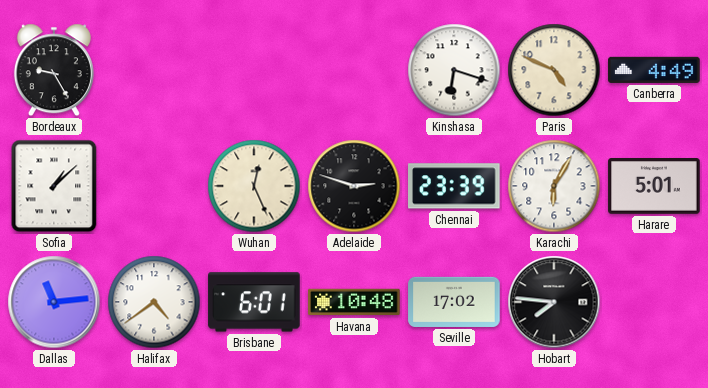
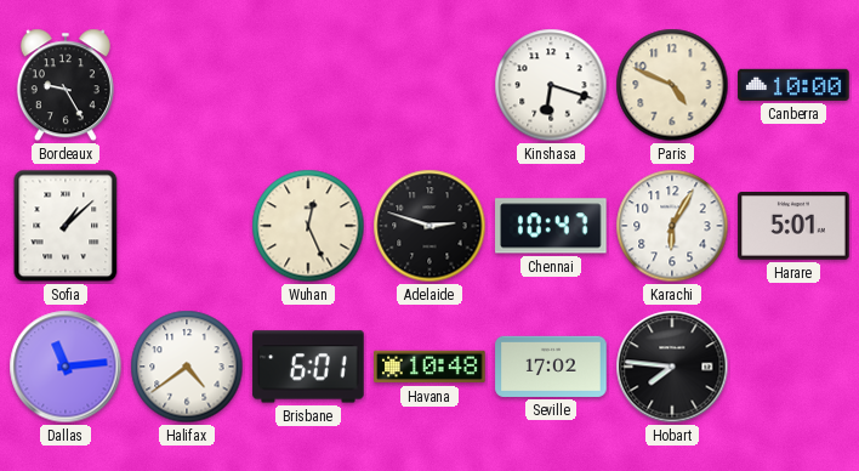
Canberra: 4:49 -> 10:00
Chennai: 23:39 -> 10:47
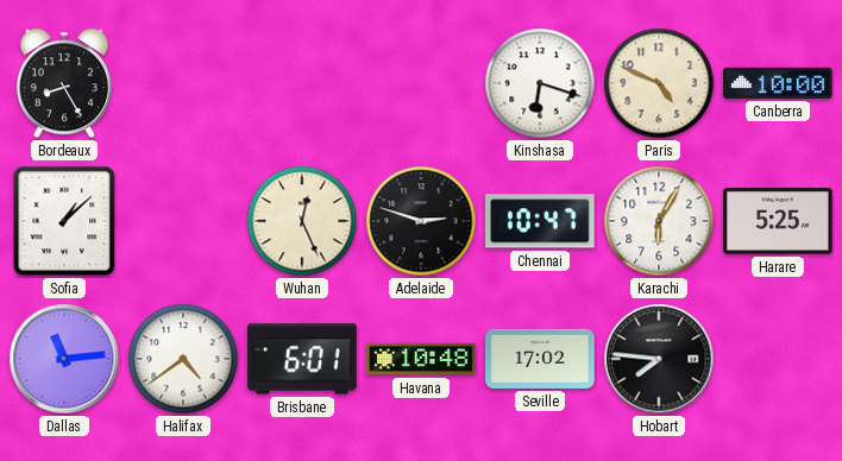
Bordeaux: 9:25 -> 8:25
Harare: 5:01 -> 5:25
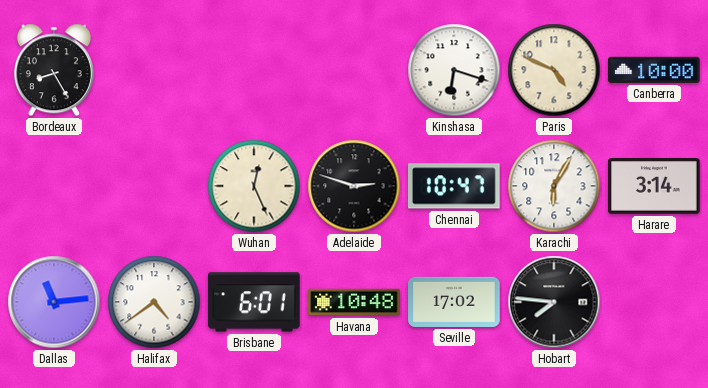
Sofia: 1:08 -> none
Harare: 5:25 -> 3:14
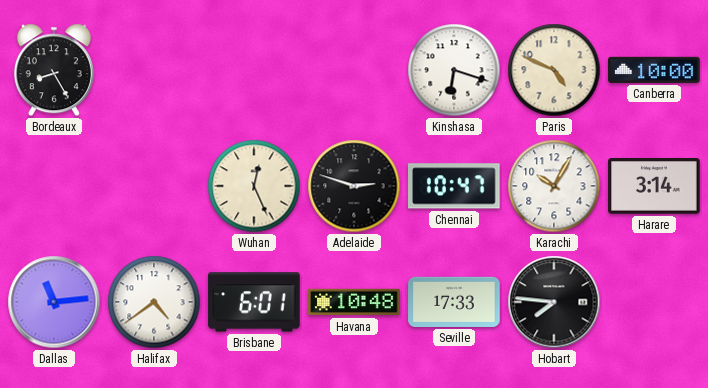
Karachi: 6:05 -> 10:05
Seville: 17:02 -> 17:33
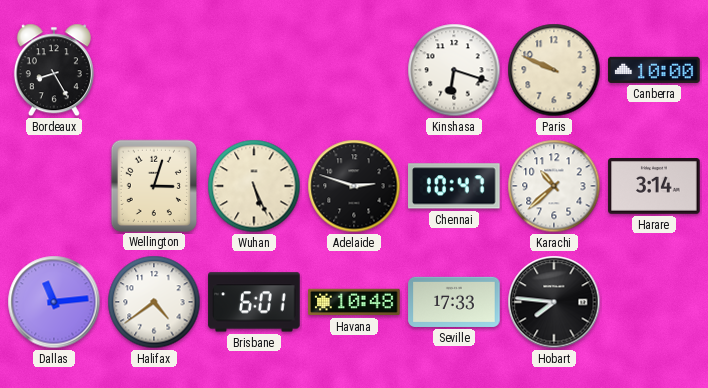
Paris: 4:49 -> 9:49
Wellington: none -> 3:03
Wuhan: 12:26 -> 5:26
Karachi: 10:05 -> 10:38
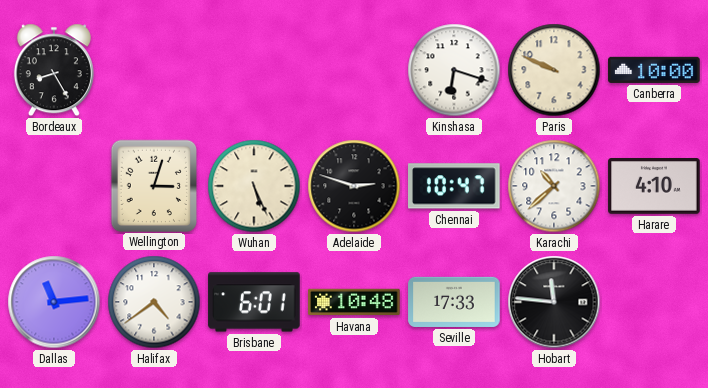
Harare: 3:14 -> 4:10
Hobart: 7:46 -> 11:46
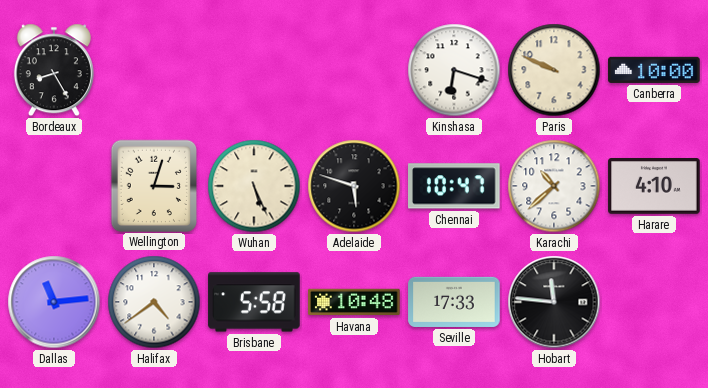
Adelaide: 2:48 -> 5:48
Brisbane: 6:01 -> 5:58
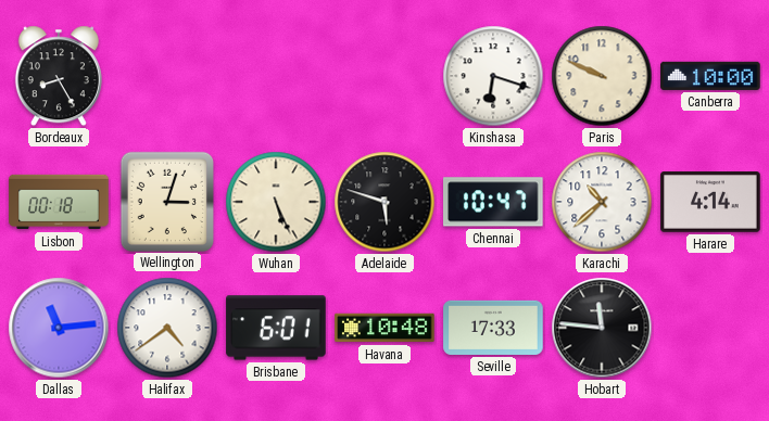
Lisbon: none -> 00:18
Harare: 4:10 -> 4:14
Brisbane: 5:58 -> 6:01
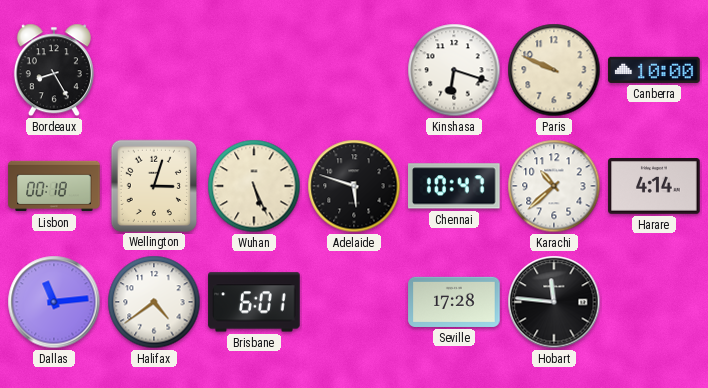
Havana: 10:48 -> none
Seville: 17:33 -> 17:28
